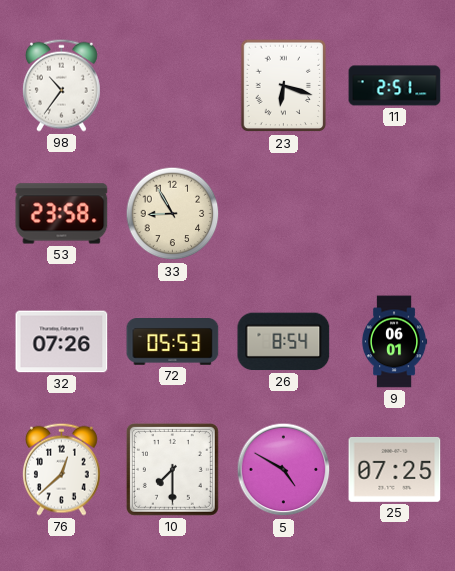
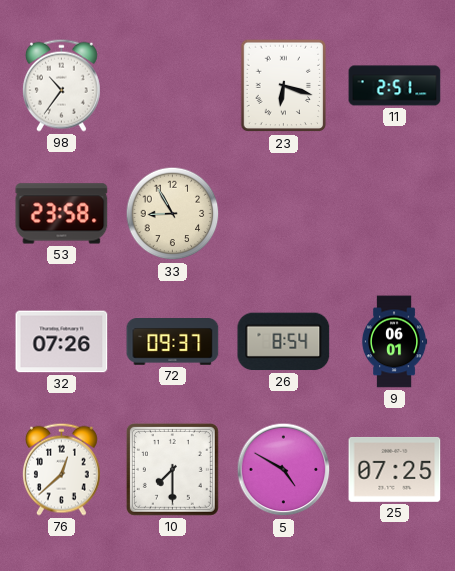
72: 05:53 -> 09:37
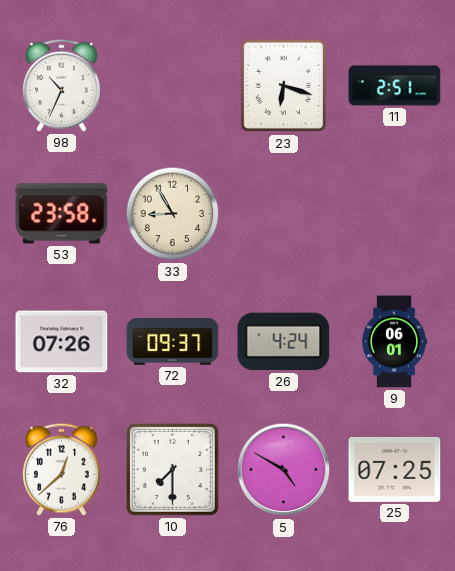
98: 10:36 -> 10:34
26: 8:54 -> 4:24
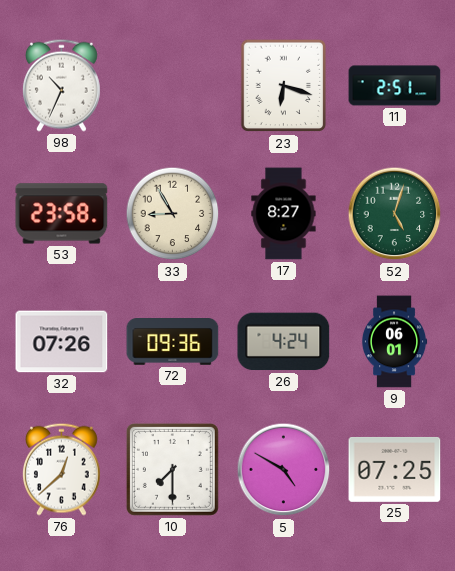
17: none -> 8:27
52: none -> 5:03
72: 09:37 -> 09:36
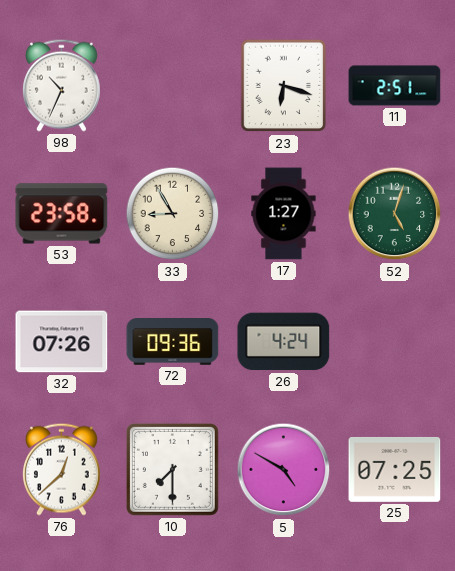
17: 8:27 -> 1:27
9: 06:01 -> none
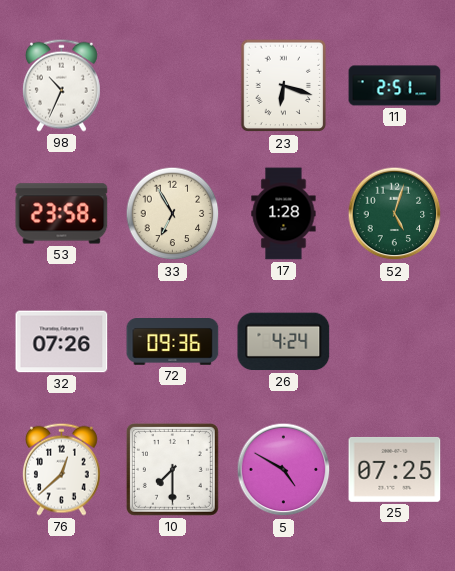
33: 8:55 -> 6:55
17: 1:27 -> 1:28
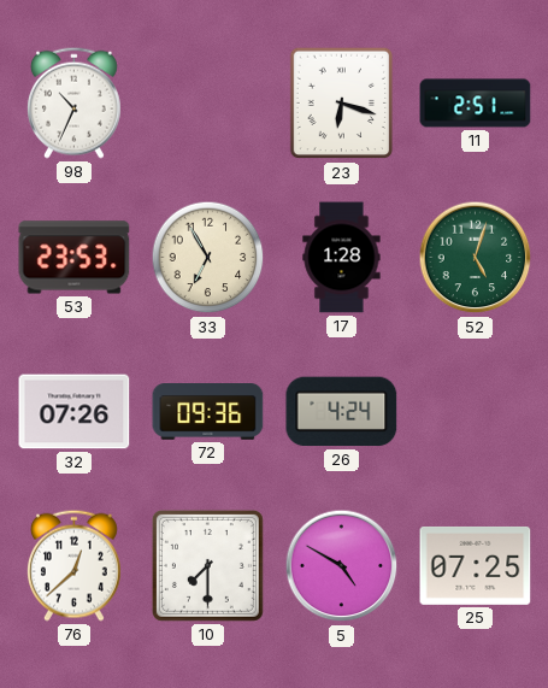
53: 23:58 -> 23:53
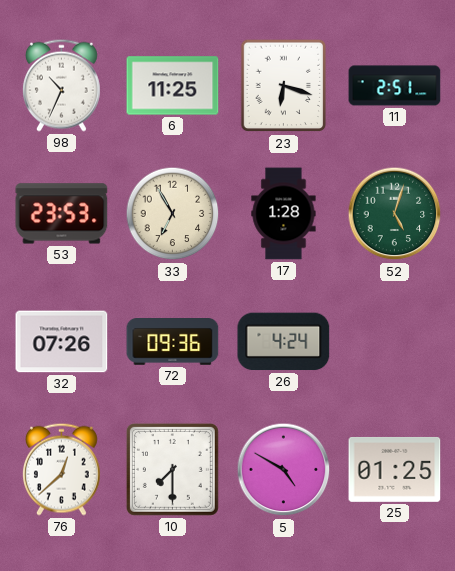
6: none -> 11:25
25: 07:25 -> 01:25
